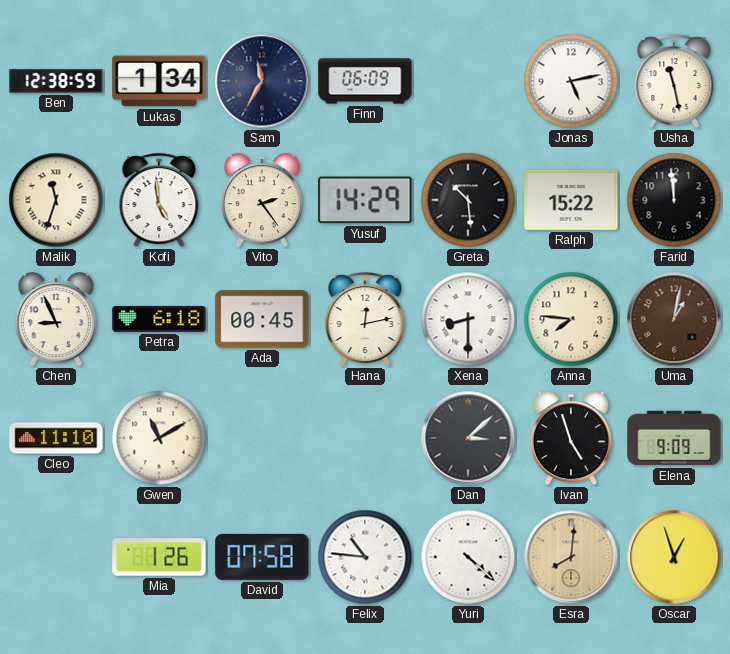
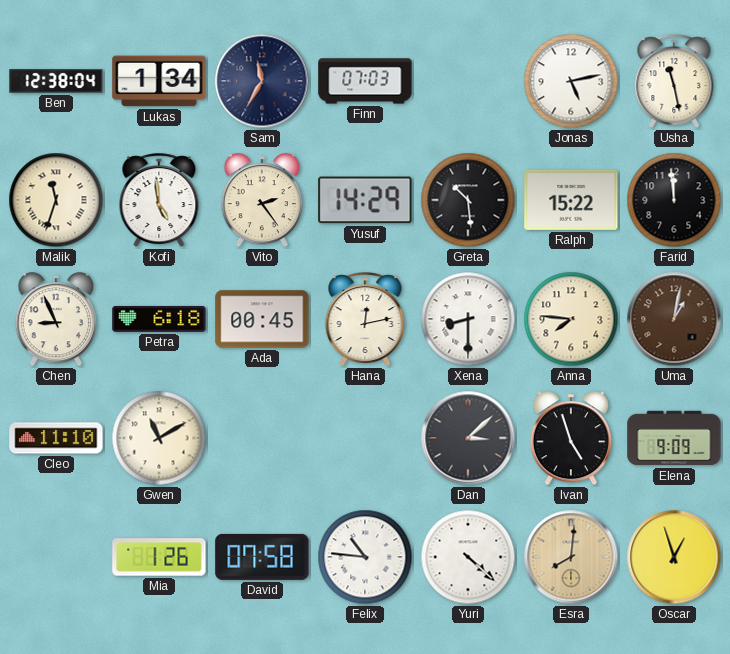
Ben: 12:38:59 -> 12:38:04
Finn: 06:09 -> 07:03
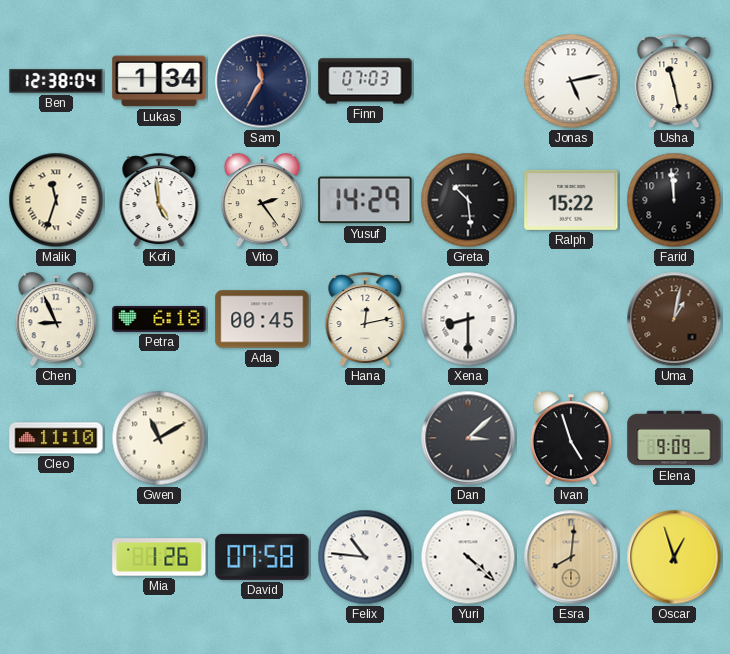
Anna: 7:46 -> none
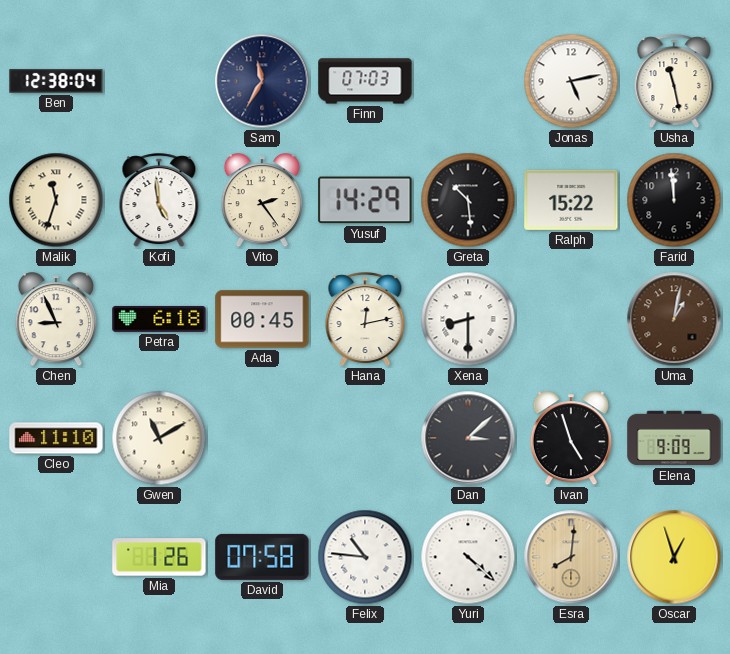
Lukas: 1:34 -> none
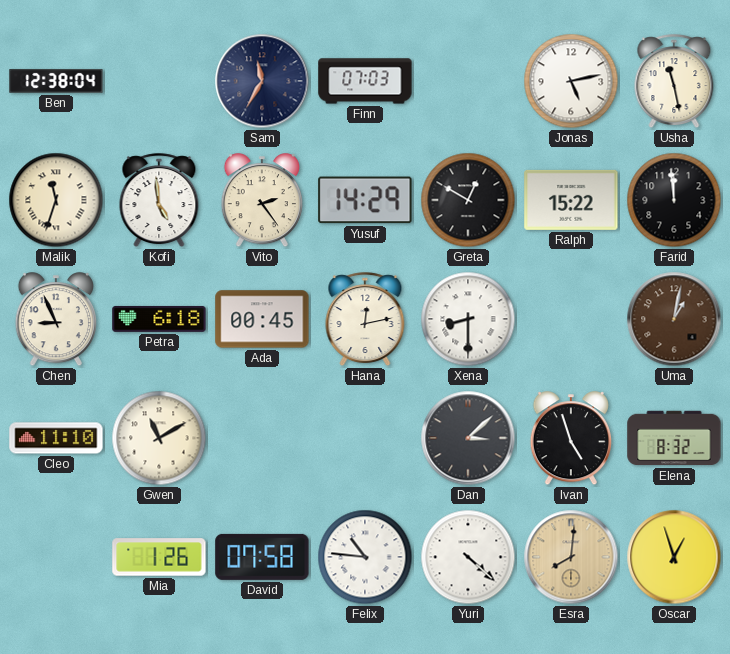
Greta: 10:29 -> 12:50
Elena: 9:09 -> 8:32
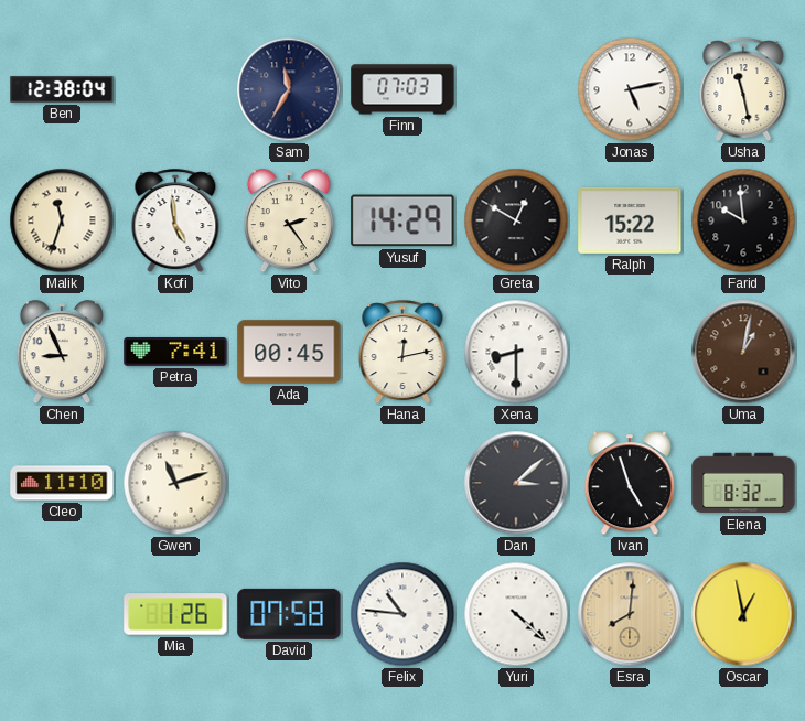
Farid: 11:59 -> 9:59
Petra: 6:18 -> 7:41
Gwen: 11:10 -> 11:12
Oscar: 12:57 -> 12:58
